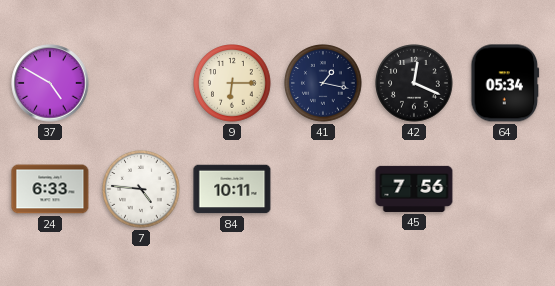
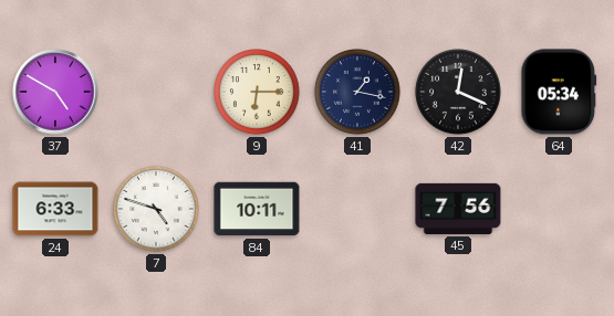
7: 4:46 -> 4:48
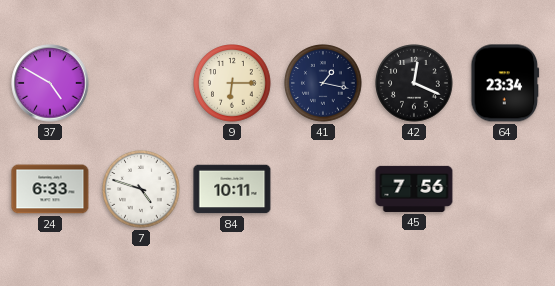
64: 05:34 -> 23:34
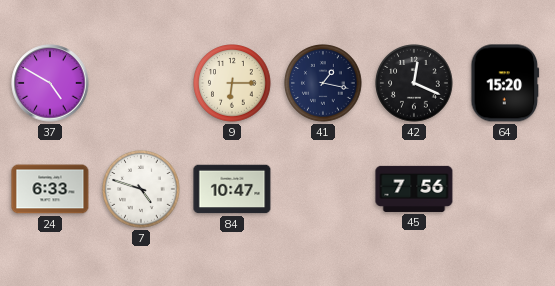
64: 23:34 -> 15:20
84: 10:11 -> 10:47
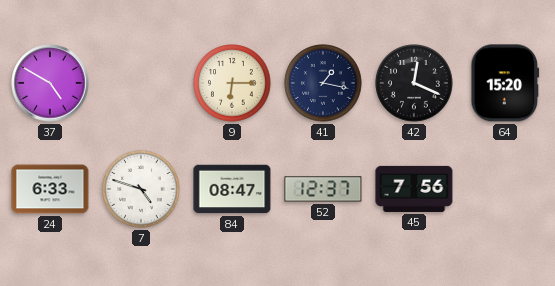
84: 10:47 -> 08:47
52: none -> 12:37
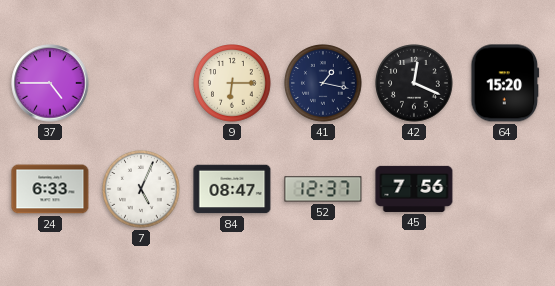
37: 4:50 -> 4:45
7: 4:48 -> 5:04
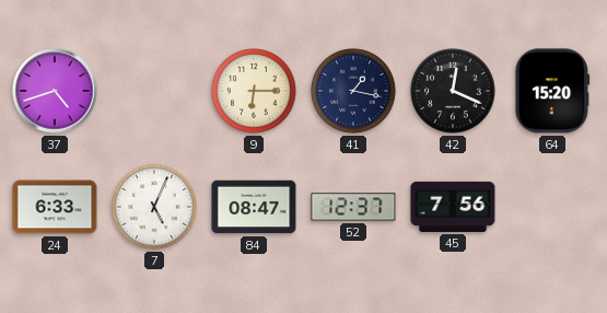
37: 4:45 -> 4:42
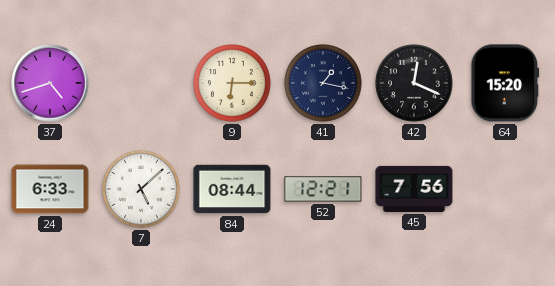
7: 5:04 -> 5:08
84: 08:47 -> 08:44
52: 12:37 -> 12:21
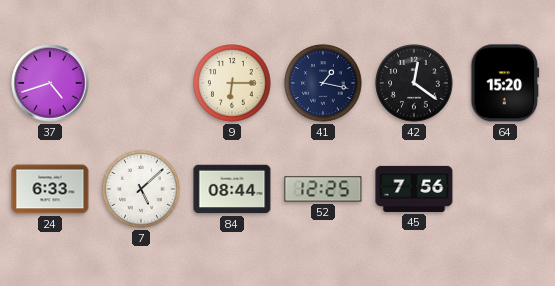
42: 12:19 -> 12:21
52: 12:21 -> 12:25
